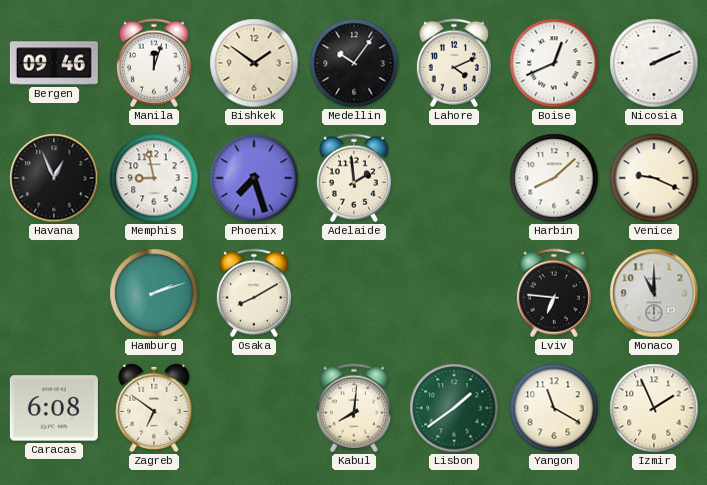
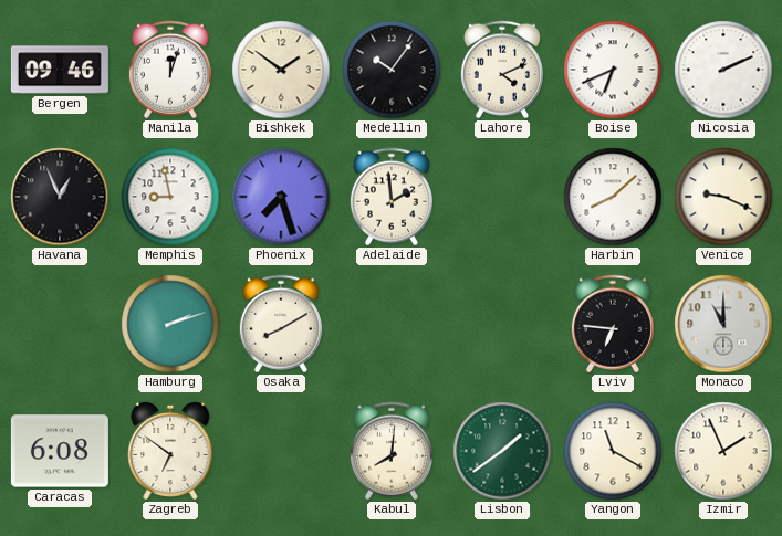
Boise: 12:41 -> 6:41
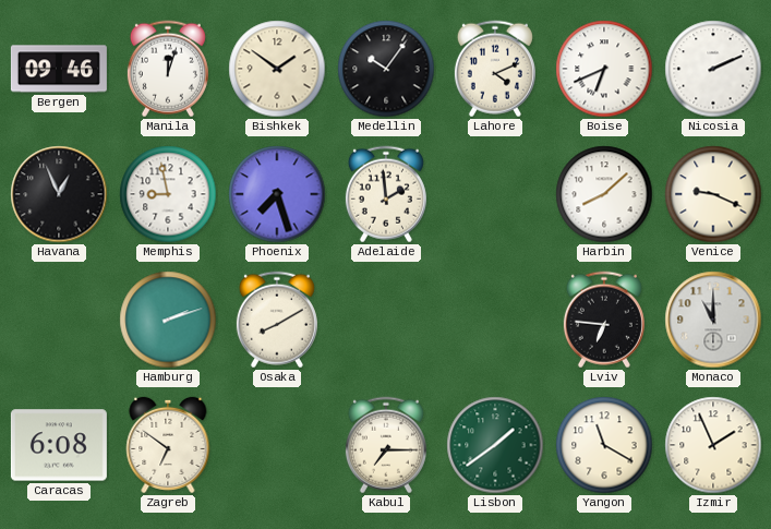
Kabul: 8:01 -> 7:15
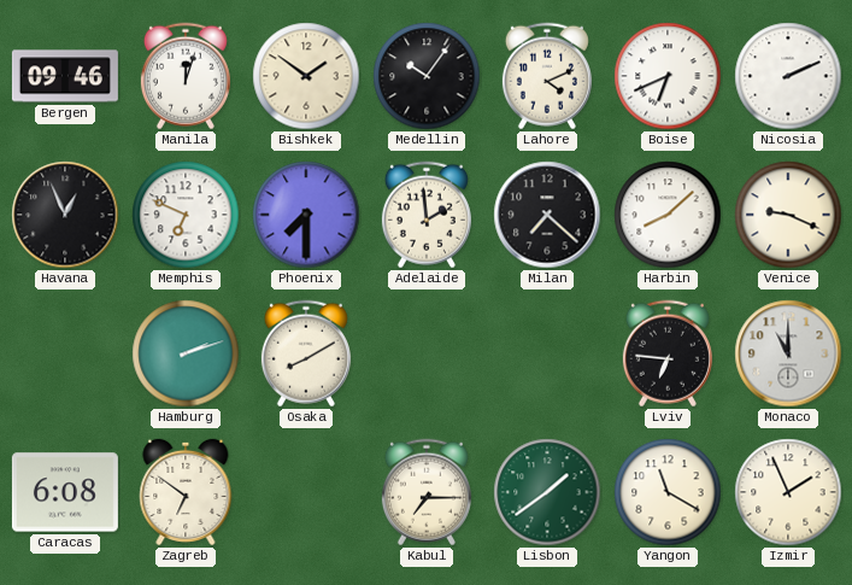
Memphis: 8:58 -> 6:49
Phoenix: 7:27 -> 7:30
Milan: none -> 7:22
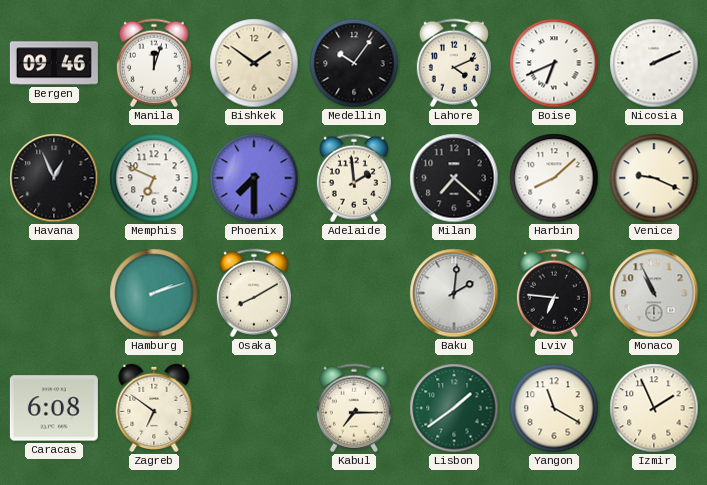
Baku: none -> 2:01
Monaco: 11:00 -> 10:56
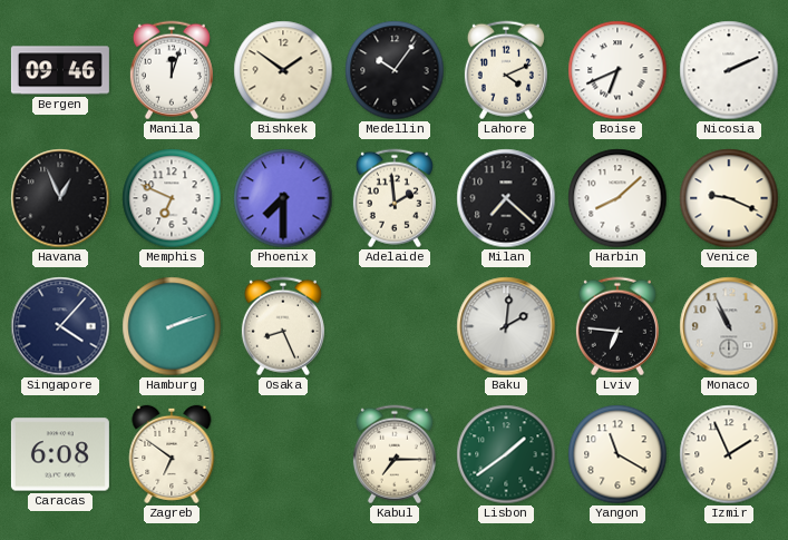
Singapore: none -> 4:07
Osaka: 8:10 -> 8:26
